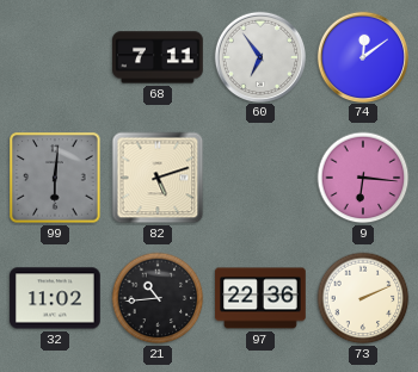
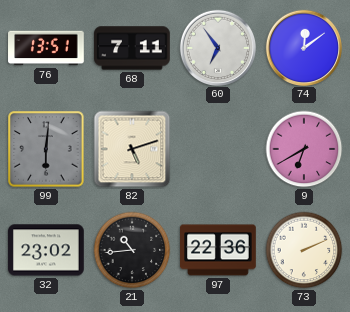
76: none -> 13:51
9: 6:16 -> 6:40
32: 11:02 -> 23:02
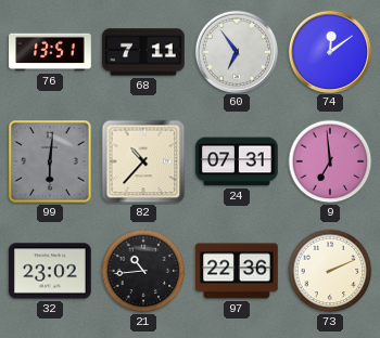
82: 5:12 -> 10:37
24: none -> 07:31
9: 6:40 -> 6:59
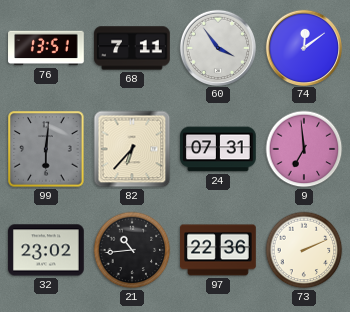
60: 6:54 -> 3:54
82: 10:37 -> 6:37
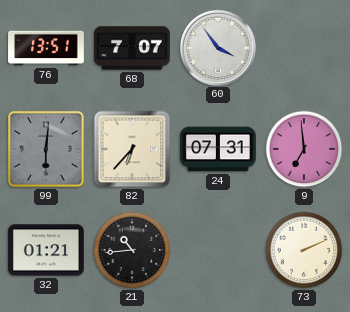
68: 7:11 -> 7:07
74: 12:09 -> none
32: 23:02 -> 01:21
97: 22:36 -> none
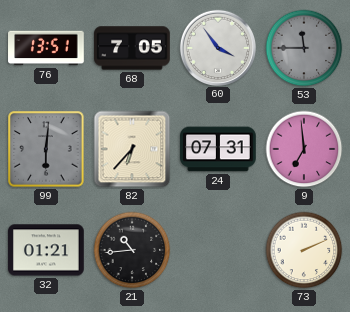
68: 7:07 -> 7:05
53: none -> 11:45
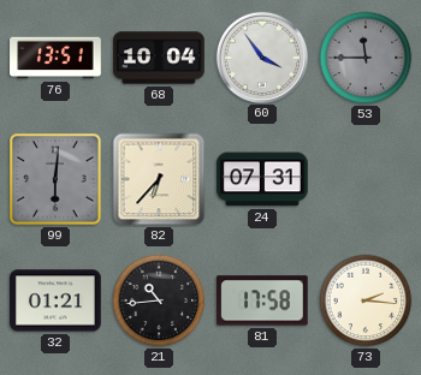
68: 7:05 -> 10:04
9: 6:59 -> none
81: none -> 17:58
73: 2:11 -> 2:16
